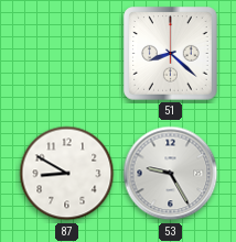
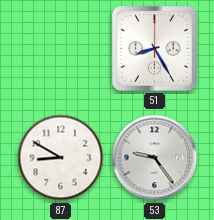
51: 8:22 -> 8:25
53: 9:25 -> 9:24
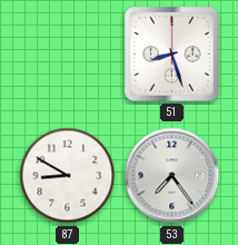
51: 8:25 -> 8:27
53: 9:24 -> 7:24
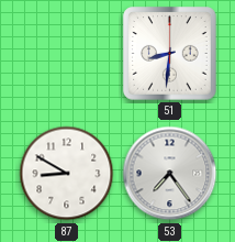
51: 8:27 -> 8:31
